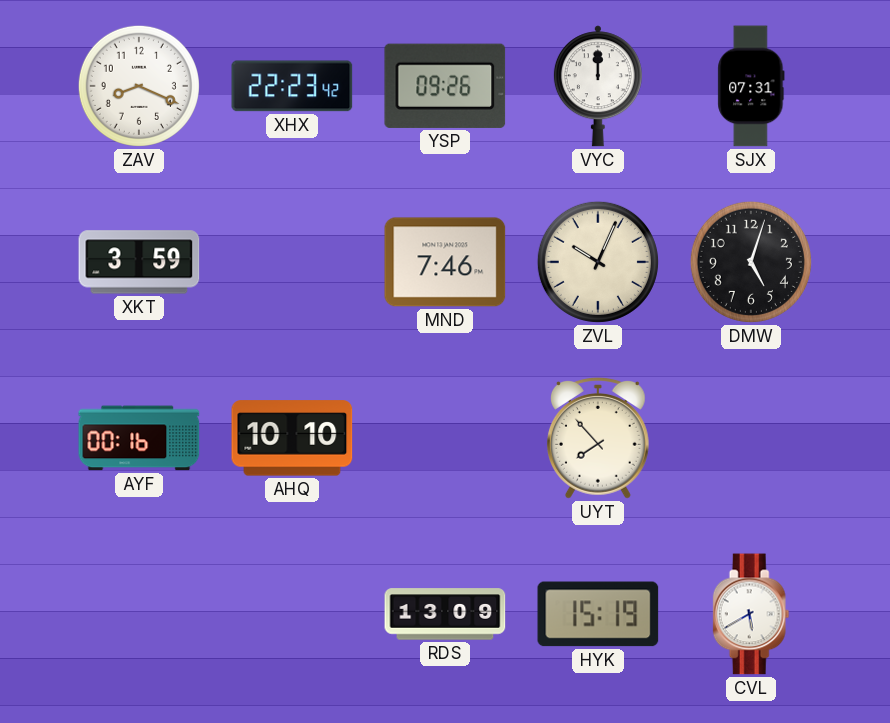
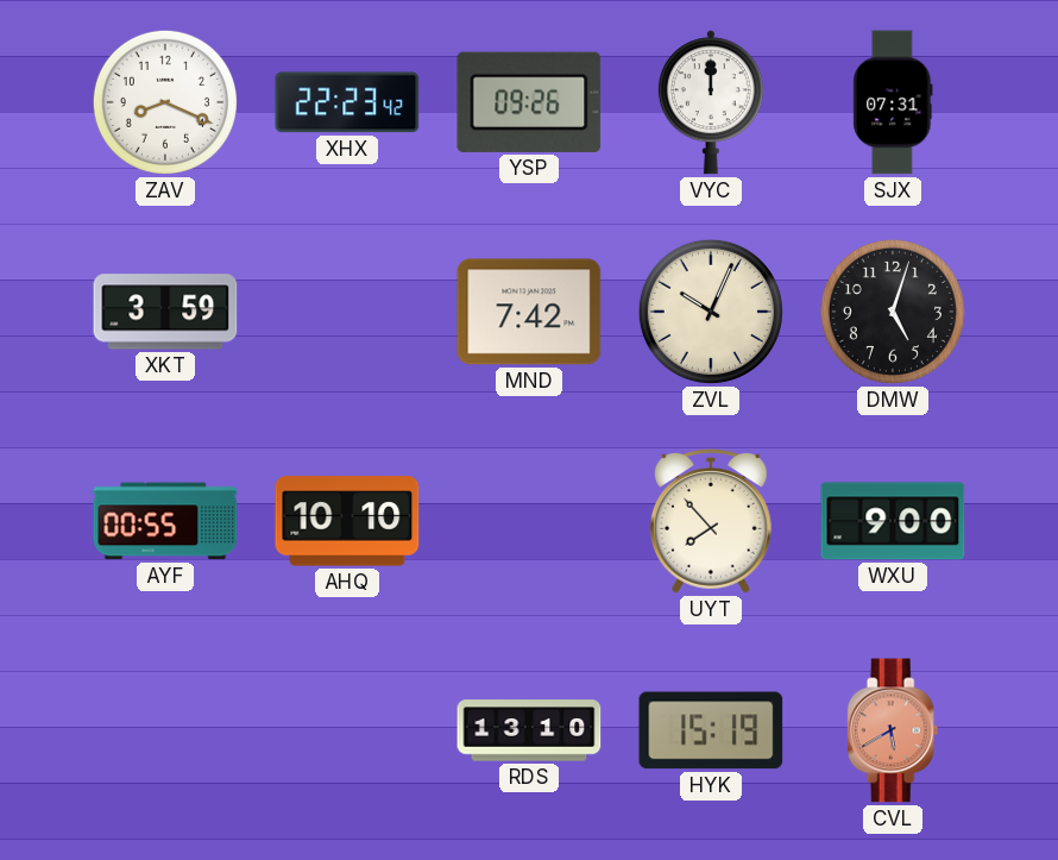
MND: 7:46 -> 7:42
AYF: 00:16 -> 00:55
WXU: none -> 9:00
RDS: 13:09 -> 13:10
CVL dial: white -> salmon
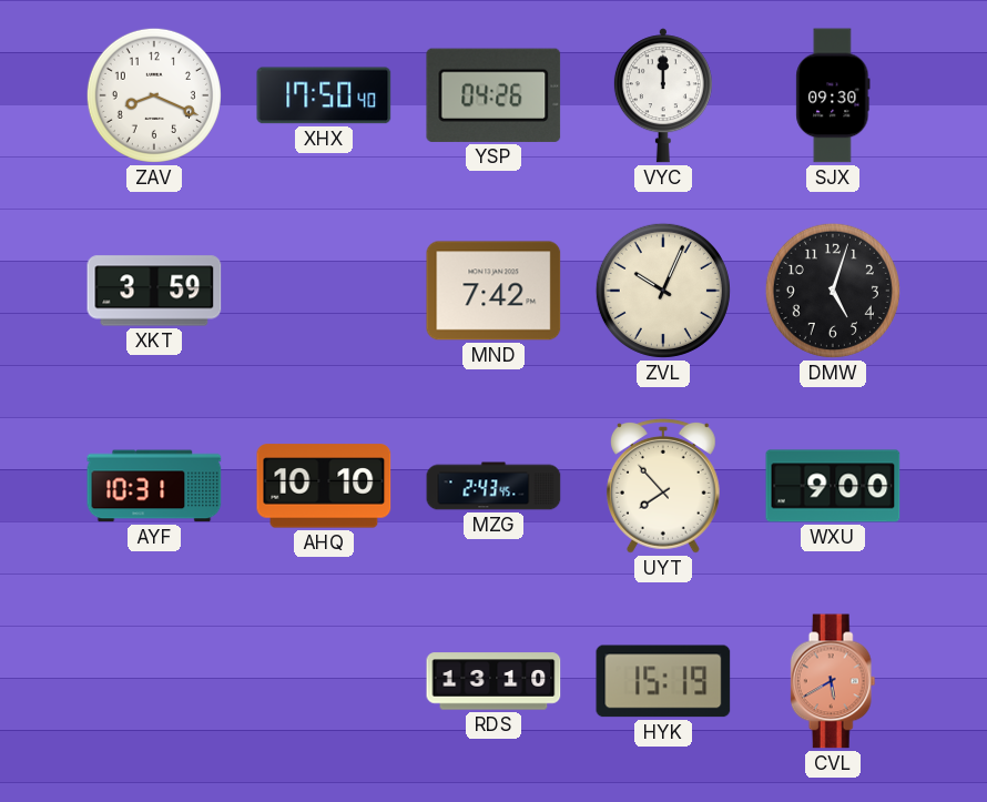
XHX: 22:23 -> 17:50
YSP: 09:26 -> 04:26
SJX: 07:31 -> 09:30
AYF: 00:55 -> 10:31
MZG: none -> 2:43
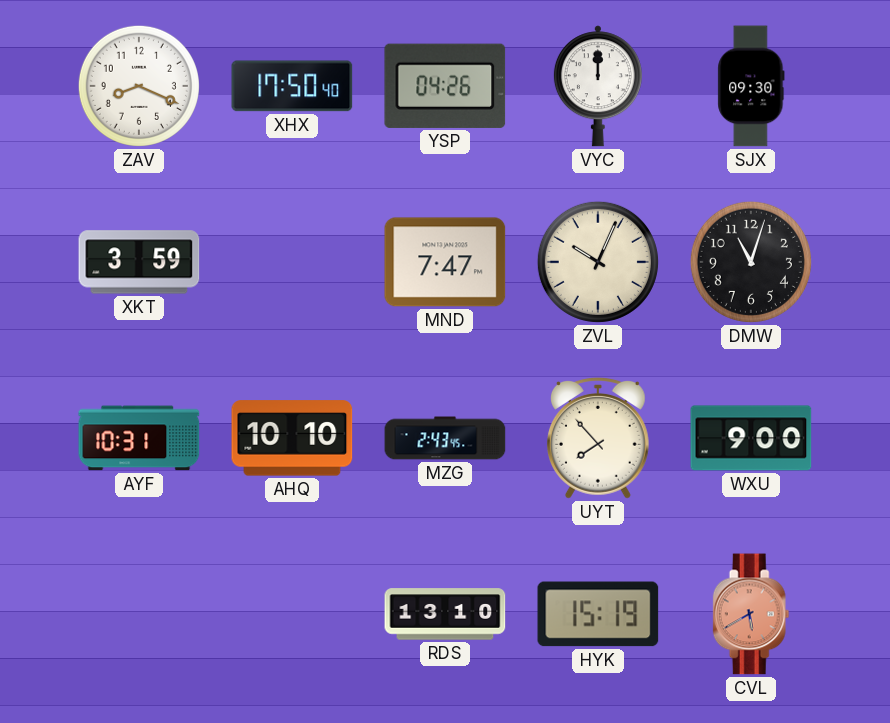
MND: 7:42 -> 7:47
DMW: 5:03 -> 11:03
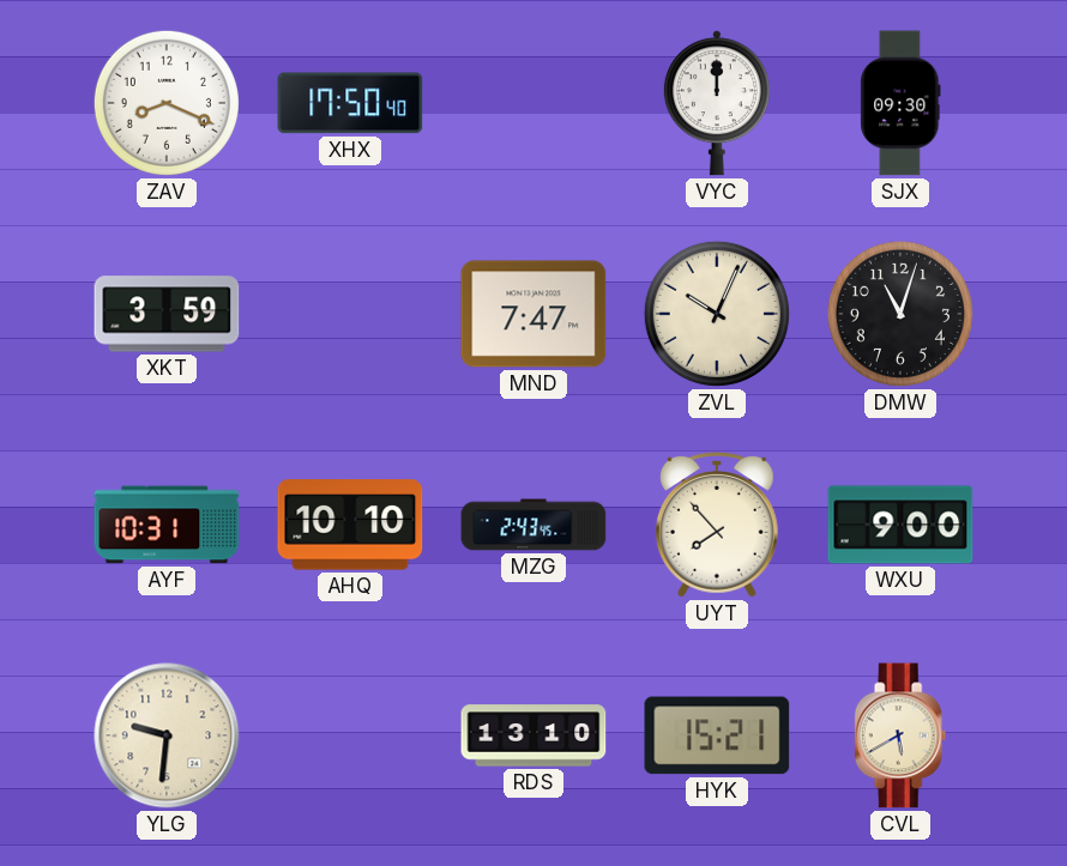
YSP: 04:26 -> none
YLG: none -> 9:31
HYK: 15:19 -> 15:21
CVL dial: salmon -> cream
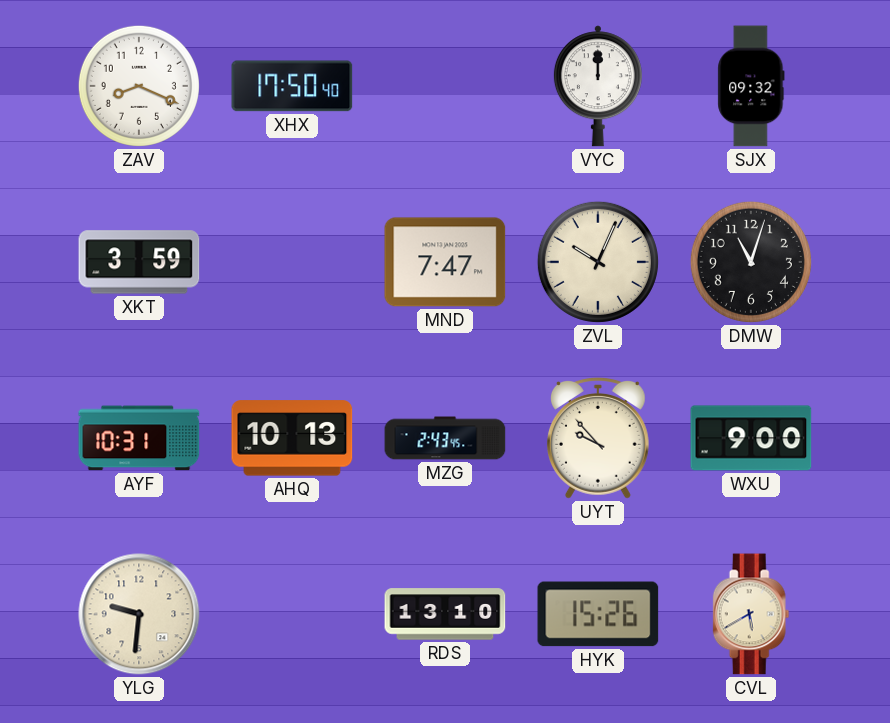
SJX: 09:30 -> 09:32
AHQ: 10:10 -> 10:13
UYT: 7:53 -> 9:53
HYK: 15:21 -> 15:26
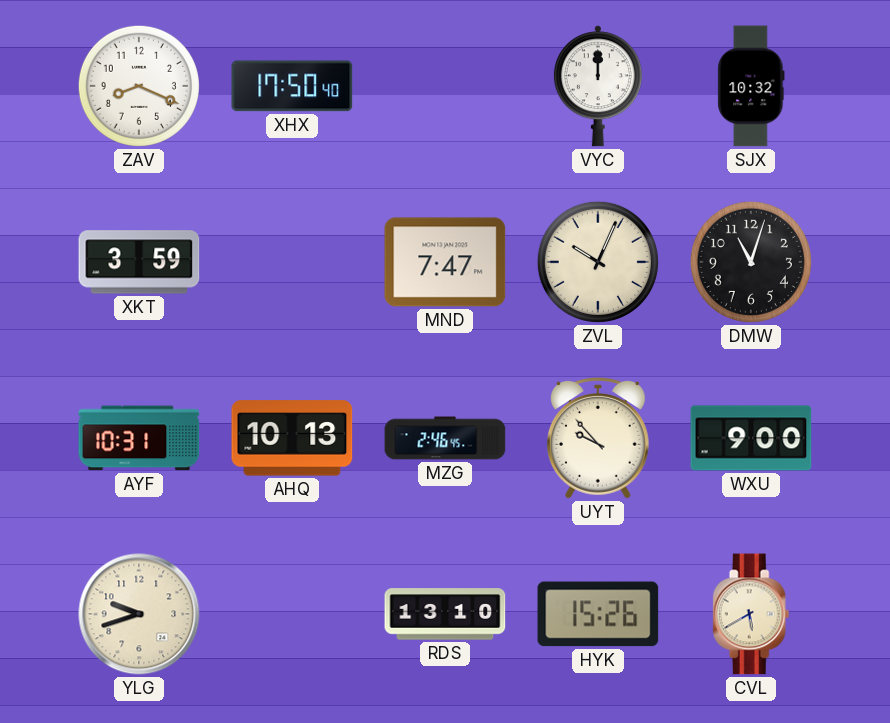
SJX: 09:32 -> 10:32
MZG: 2:43 -> 2:46
YLG: 9:31 -> 9:42
